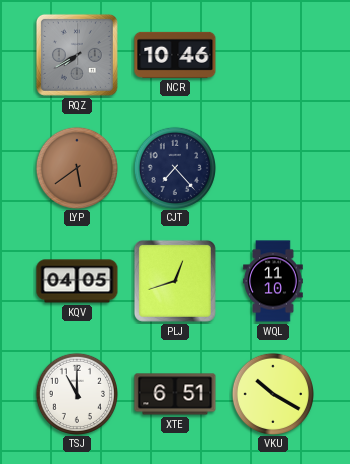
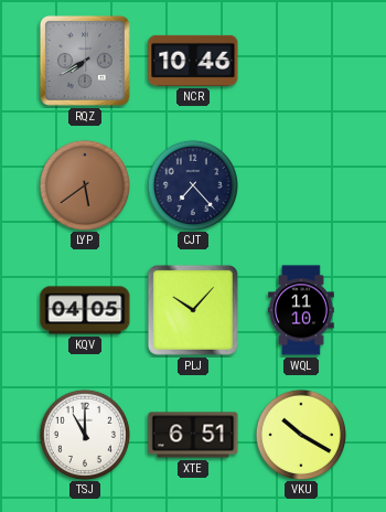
PLJ: 12:42 -> 10:07
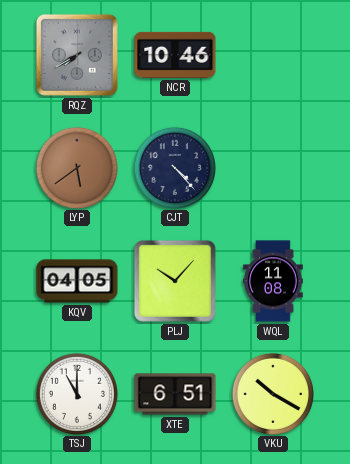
CJT: 7:23 -> 4:23
WQL: 11:10 -> 11:08
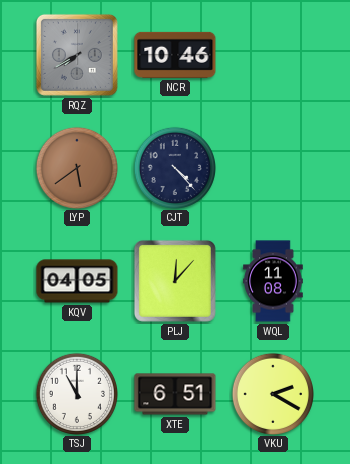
PLJ: 10:07 -> 12:07
VKU: 10:20 -> 2:20
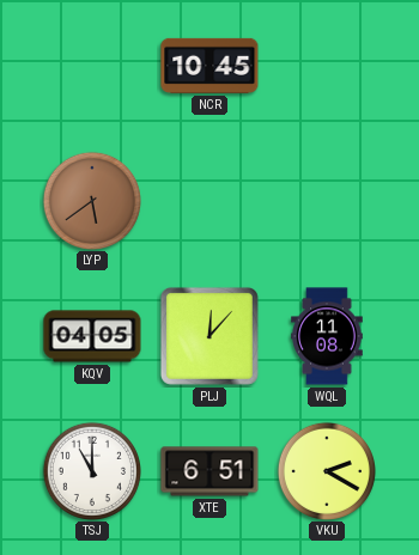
RQZ: 7:40 -> none
NCR: 10:46 -> 10:45
CJT: 4:23 -> none
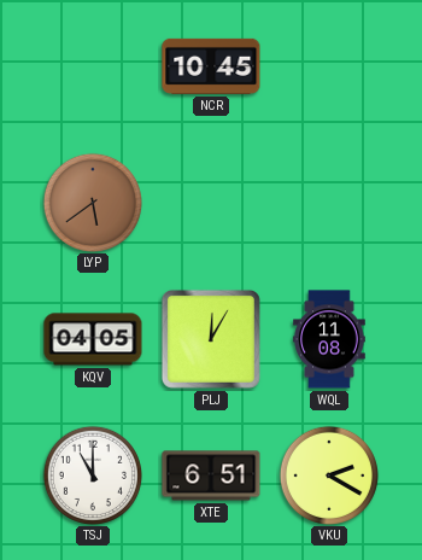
PLJ: 12:07 -> 12:05
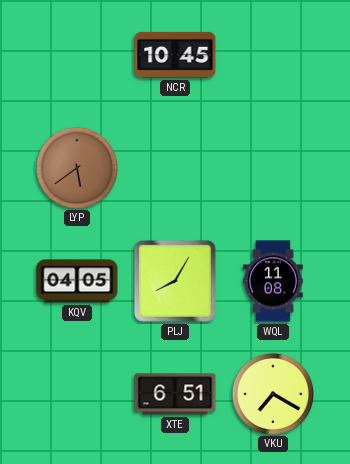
PLJ: 12:05 -> 8:05
TSJ: 11:00 -> none
VKU: 2:20 -> 7:20
